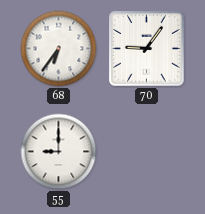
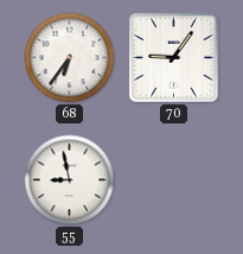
55: 9:00 -> 8:58
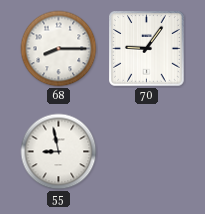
68: 6:36 -> 8:15
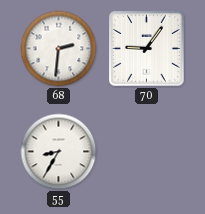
68: 8:15 -> 2:31
55: 8:58 -> 8:35
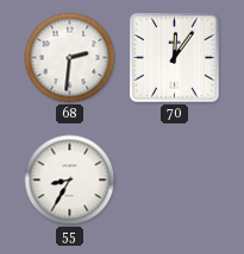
70: 9:06 -> 12:06
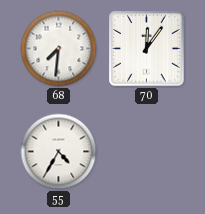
68: 2:31 -> 7:31
55: 8:35 -> 4:35
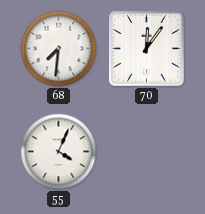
55: 4:35 -> 4:04
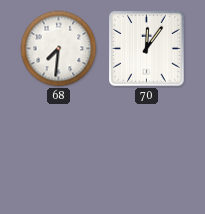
55: 4:04 -> none
